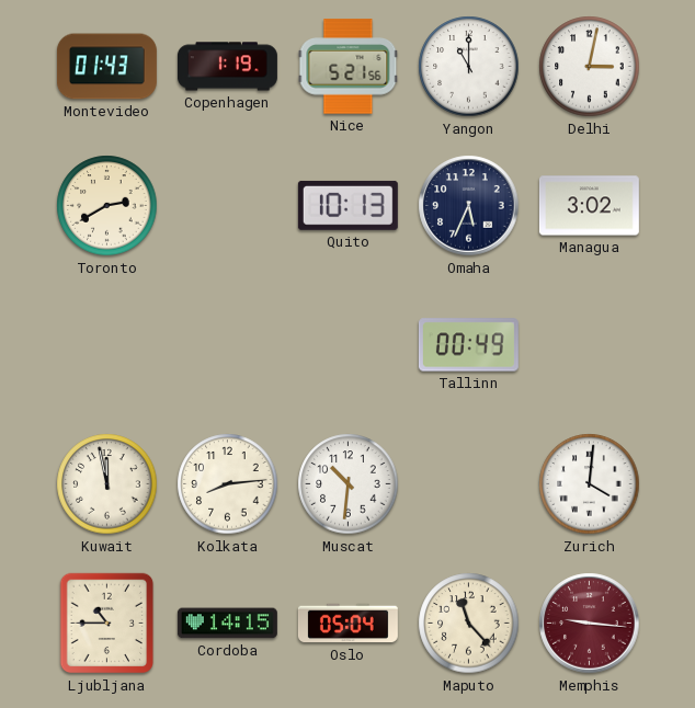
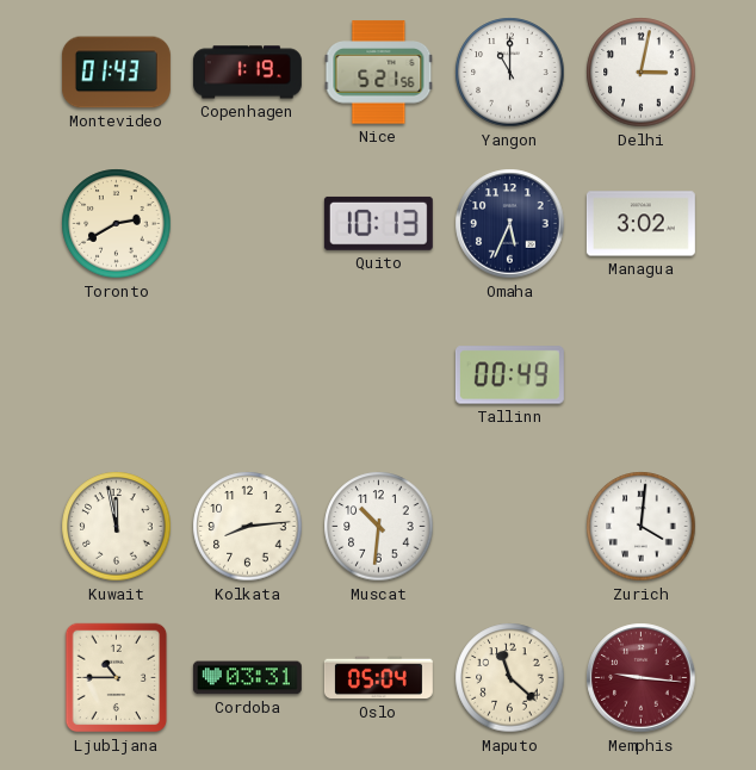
Cordoba: 14:15 -> 03:31
Maputo: 11:23 -> 11:22
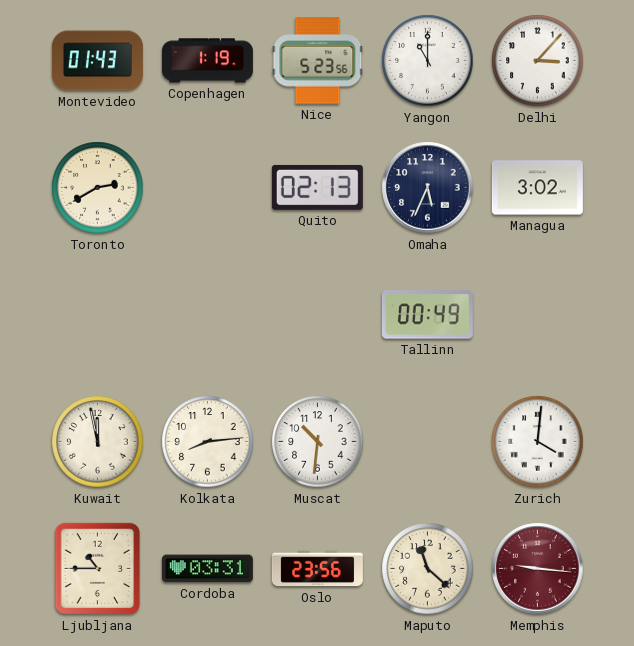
Nice: 5:21 -> 5:23
Delhi: 3:02 -> 3:07
Quito: 10:13 -> 02:13
Oslo: 05:04 -> 23:56
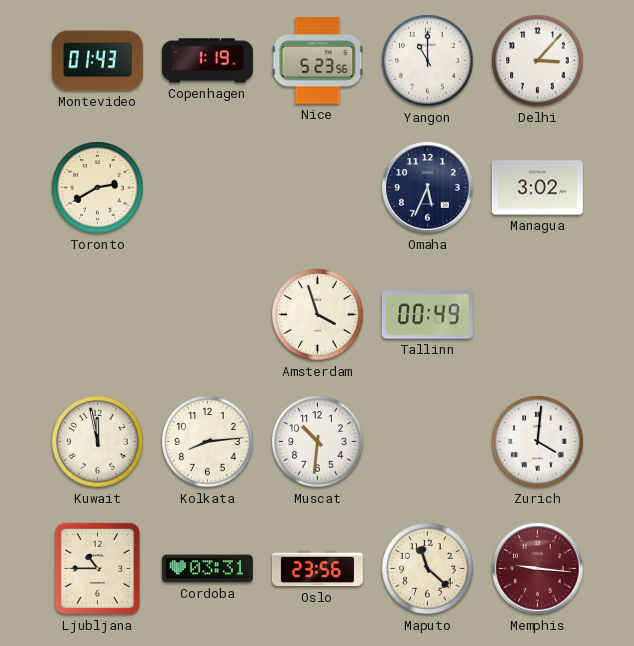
Quito: 02:13 -> none
Amsterdam: none -> 3:57
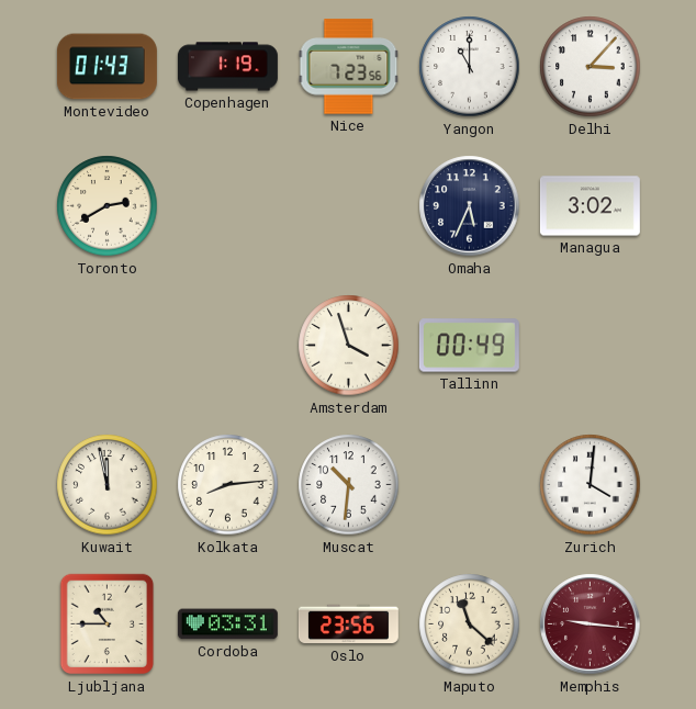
Nice: 5:23 -> 7:23
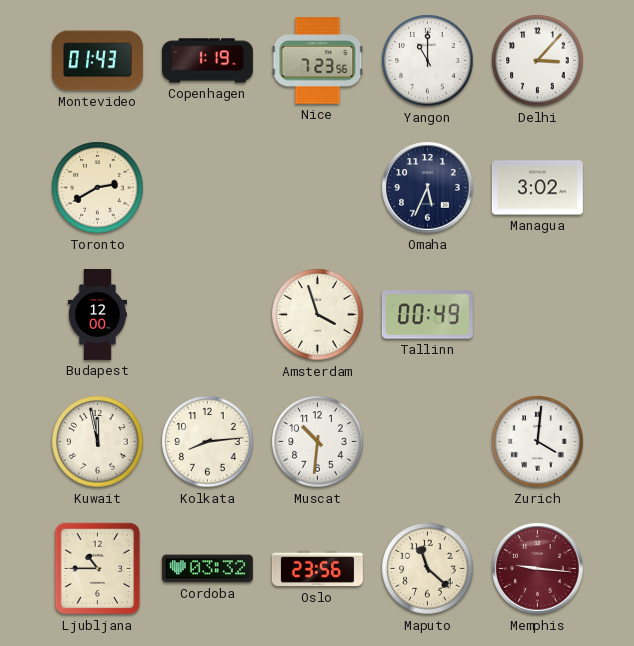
Budapest: none -> 12:00
Cordoba: 03:31 -> 03:32
